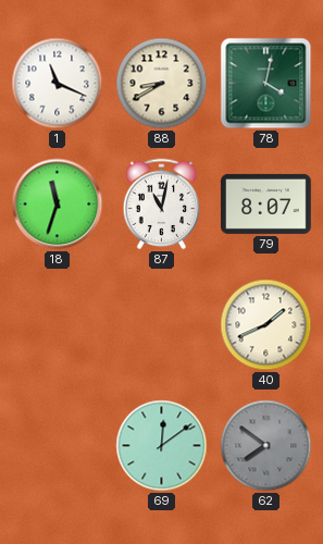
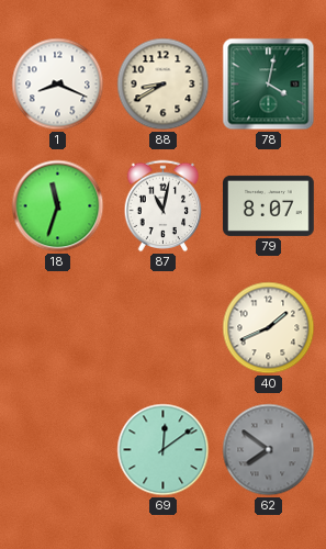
1: 11:19 -> 8:19
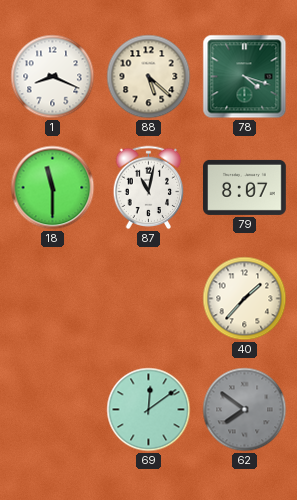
88: 8:40 -> 5:22
78: 4:02 -> 4:18
18: 11:33 -> 11:30
40: 1:41 -> 1:37
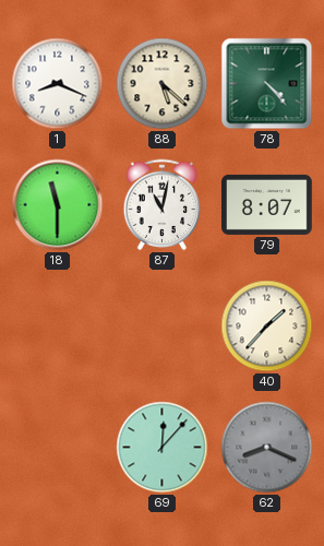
78: 4:18 -> 4:23
69: 12:09 -> 12:07
62: 7:51 -> 8:19
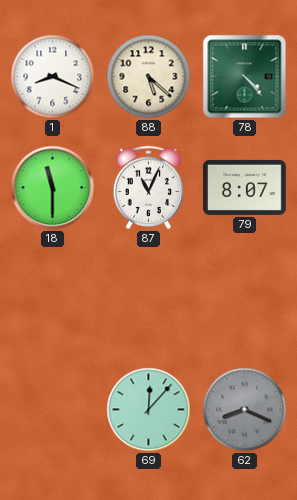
87: 11:02 -> 11:04
40: 1:37 -> none
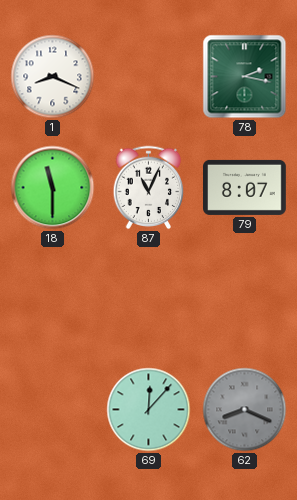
88: 5:22 -> none
78: 4:23 -> 2:17
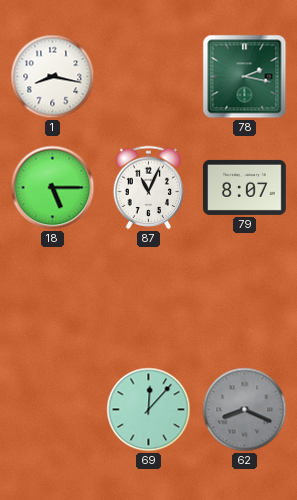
1: 8:19 -> 8:17
18: 11:30 -> 5:15
